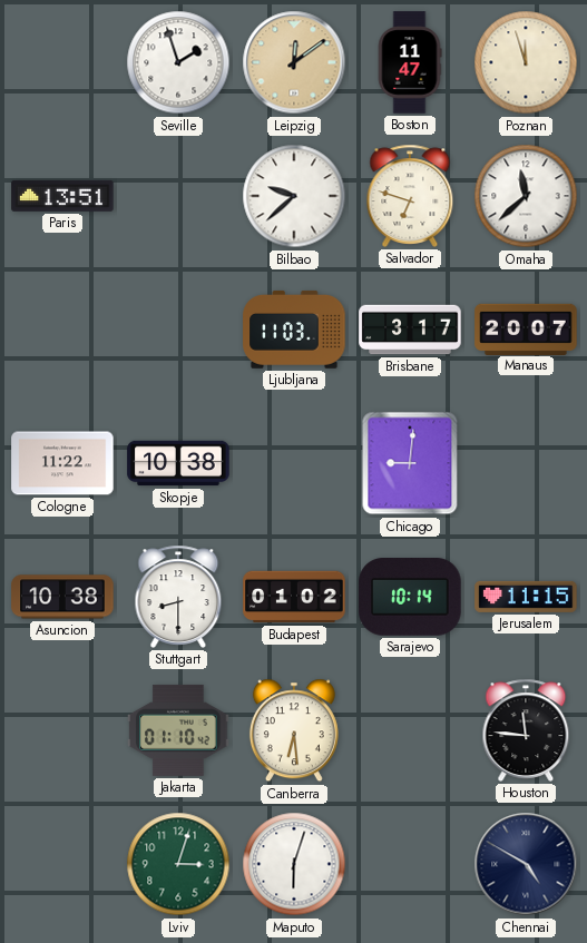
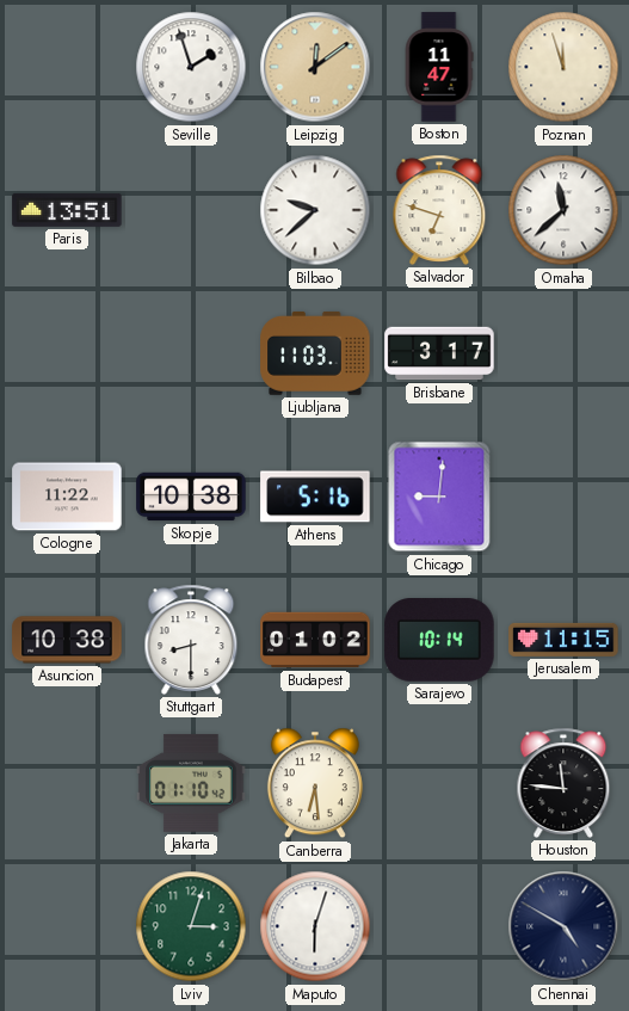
Manaus: 20:07 -> none
Athens: none -> 5:16
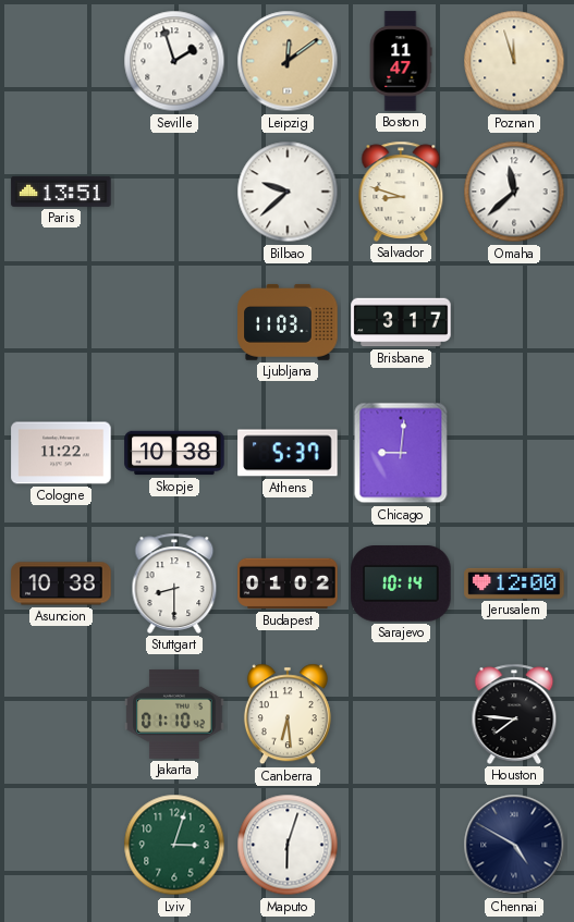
Salvador: 6:48 -> 8:48
Athens: 5:16 -> 5:37
Jerusalem: 11:15 -> 12:00
Houston: 11:46 -> 7:46
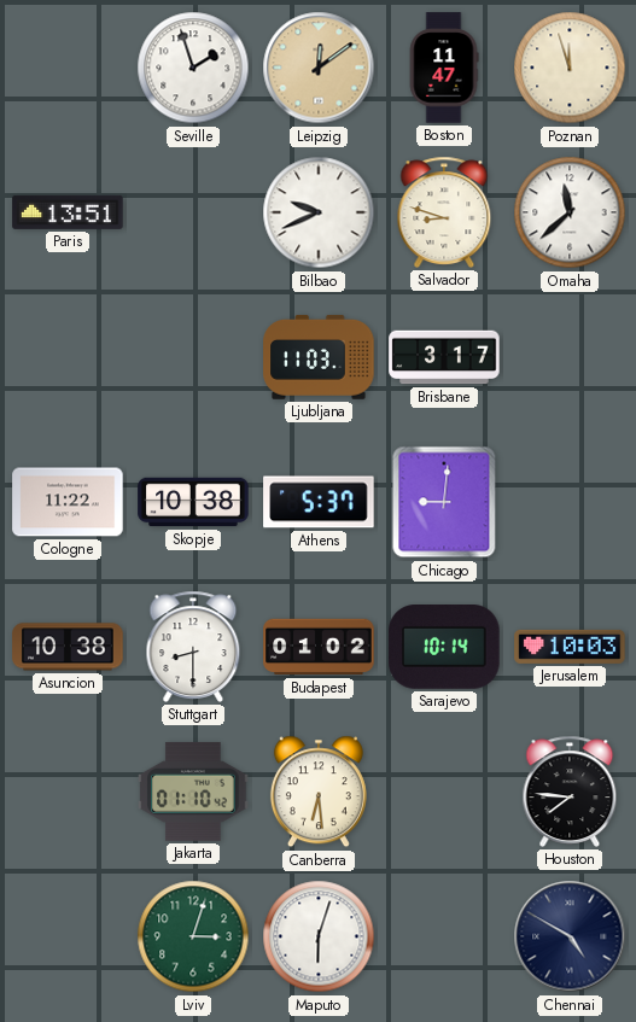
Bilbao: 9:38 -> 9:41
Jerusalem: 12:00 -> 10:03
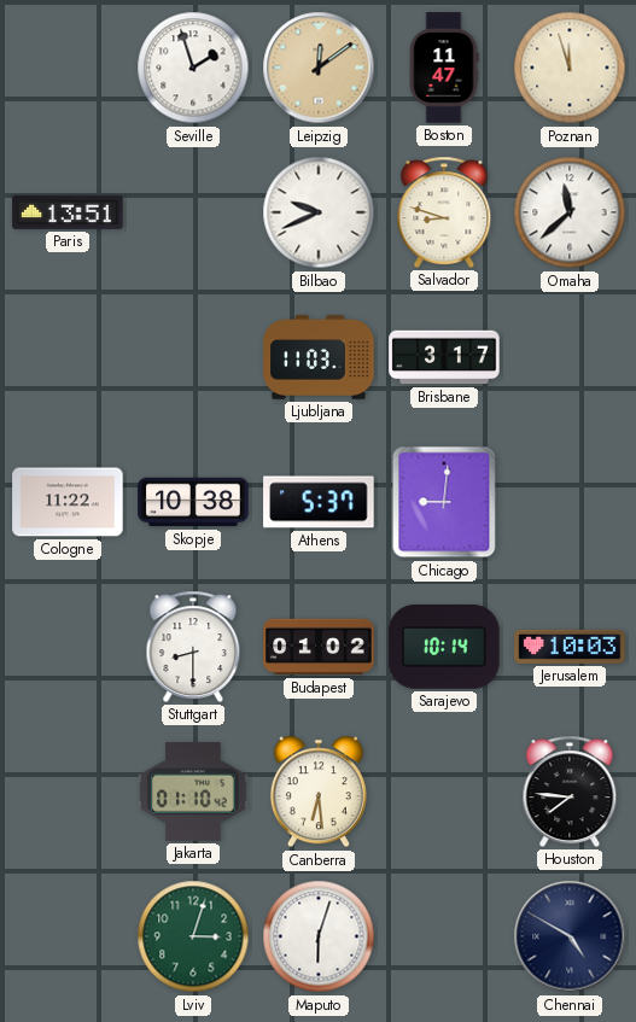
Asuncion: 10:38 -> none
